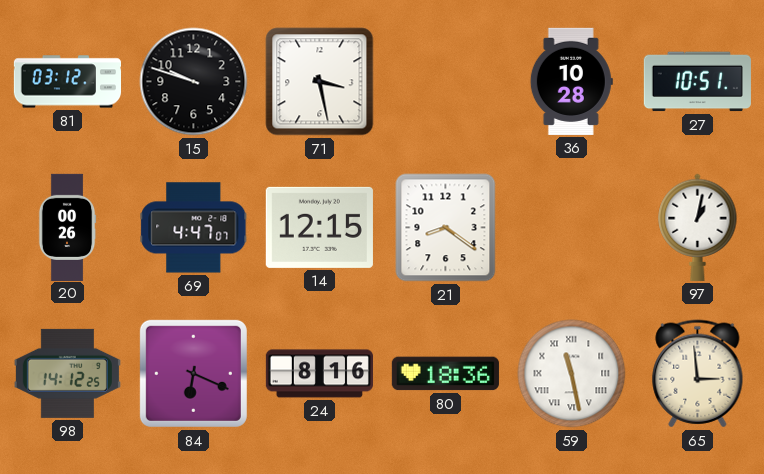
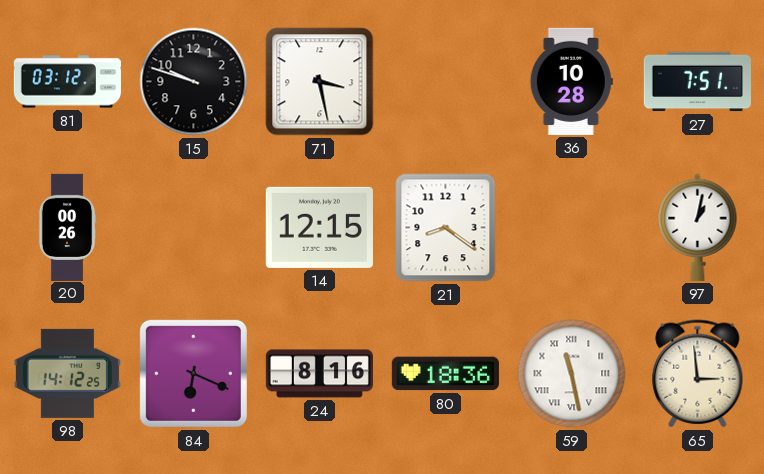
27: 10:51 -> 7:51
69: 4:47 -> none
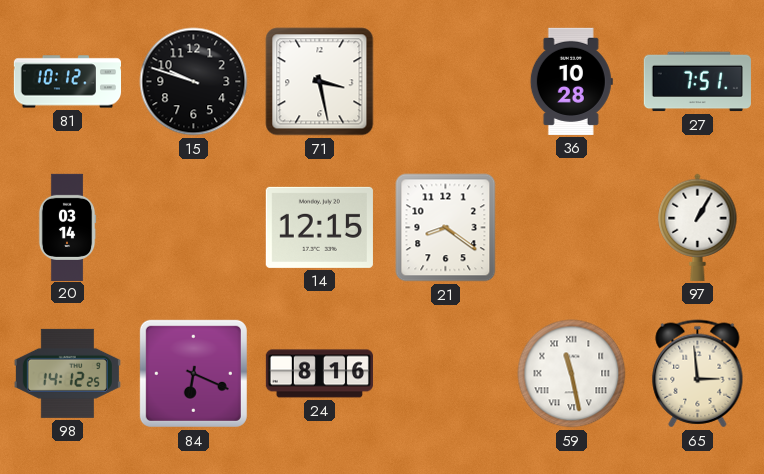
81: 03:12 -> 10:12
20: 00:26 -> 03:14
97: 1:02 -> 1:05
80: 18:36 -> none
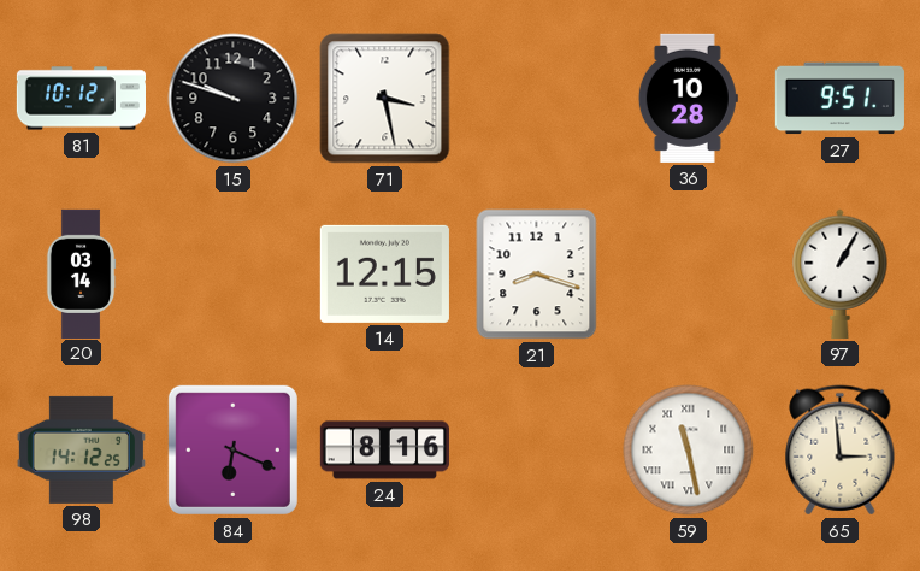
27: 7:51 -> 9:51
21: 8:21 -> 8:18
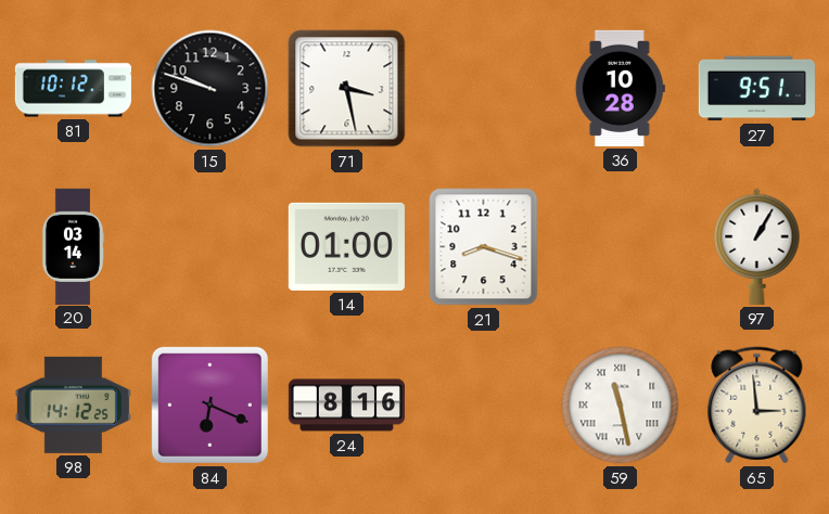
14: 12:15 -> 01:00
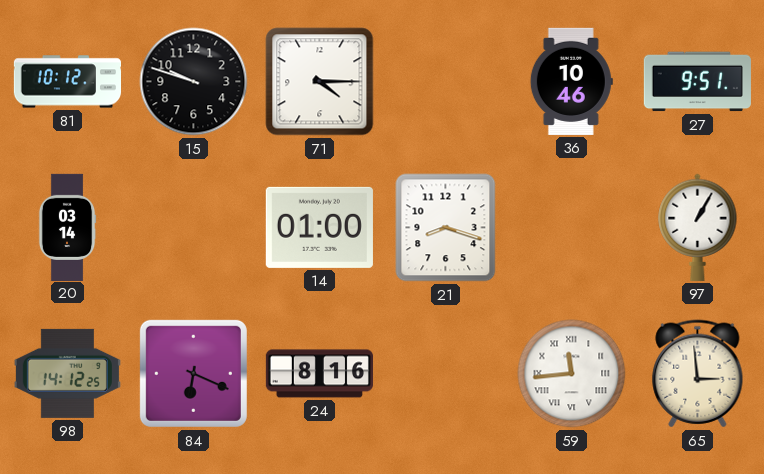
71: 3:28 -> 4:15
36: 10:28 -> 10:46
59: 11:28 -> 11:44
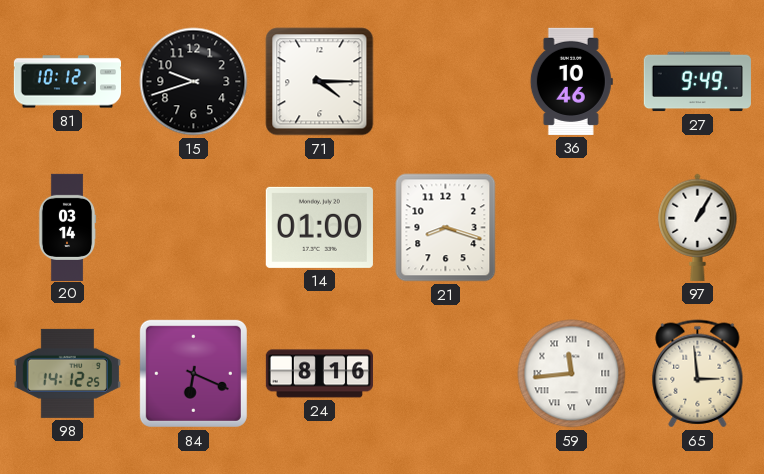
15: 9:48 -> 9:42
27: 9:51 -> 9:49
